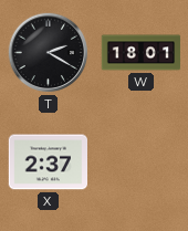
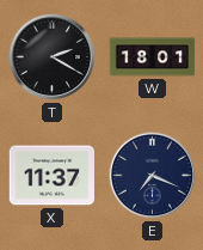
X: 2:37 -> 11:37
E: none -> 7:19
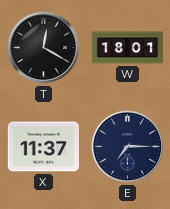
T: 2:20 -> 12:20
E: 7:19 -> 7:15
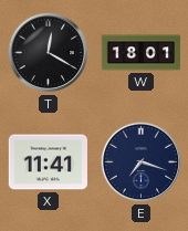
X: 11:37 -> 11:41
E: 7:15 -> 7:18
